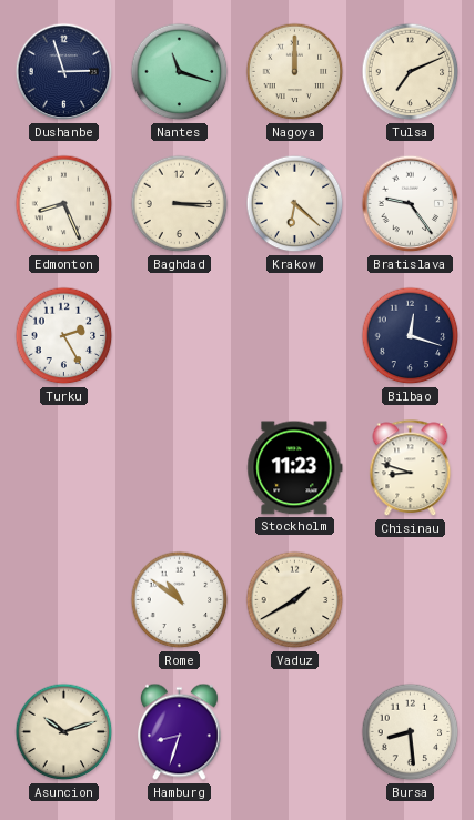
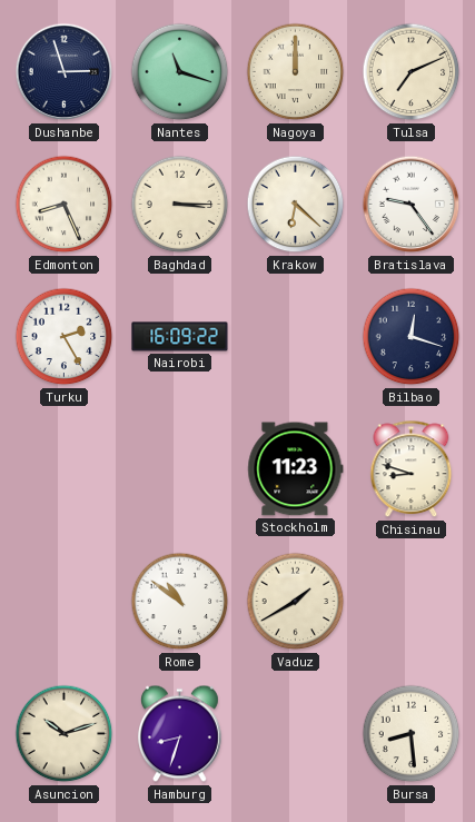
Nairobi: none -> 16:09
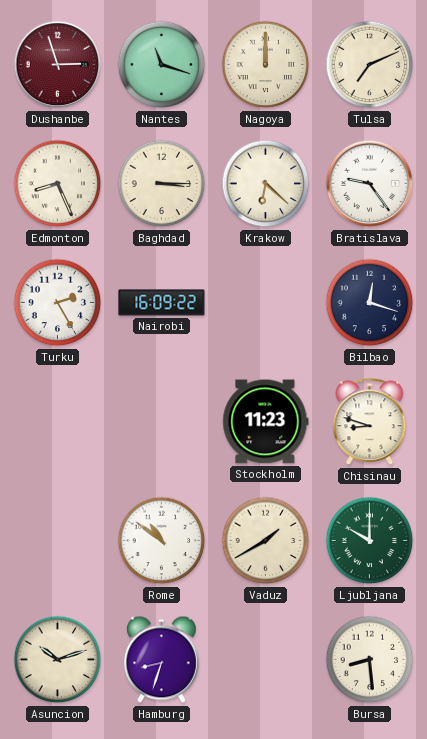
Dushanbe dial: navy -> burgundy
Ljubljana: none -> 10:00
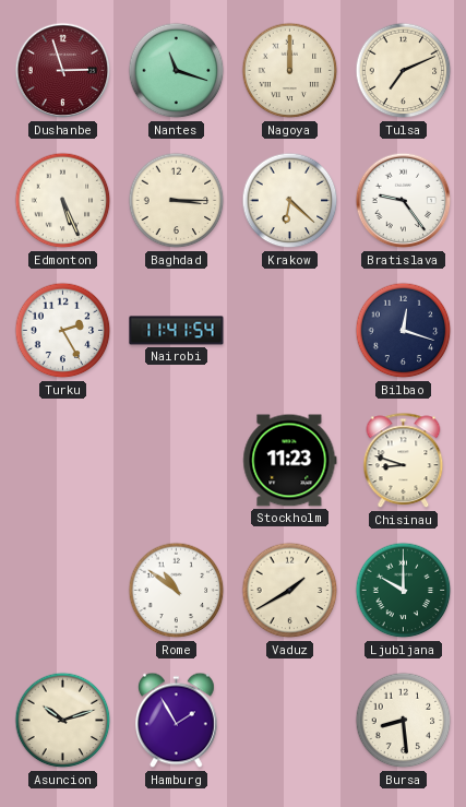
Edmonton: 8:26 -> 5:26
Nairobi: 16:09 -> 11:41
Hamburg: 8:33 -> 1:55
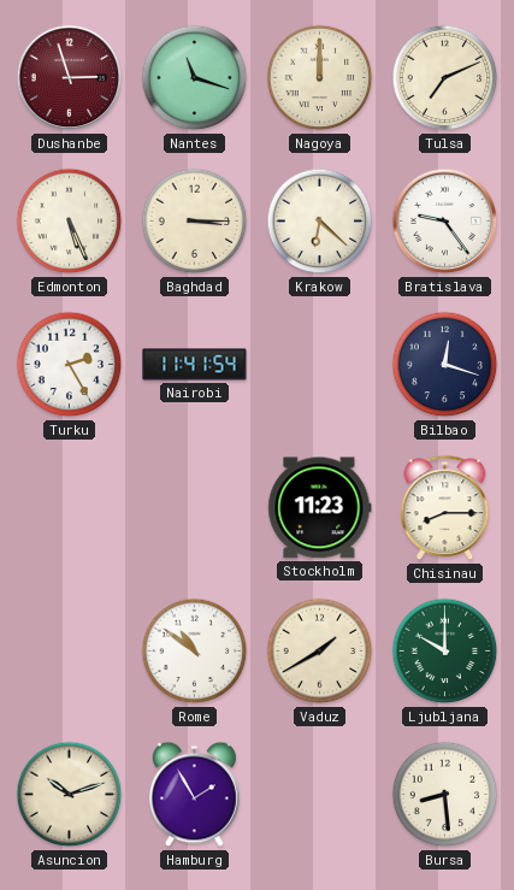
Chisinau: 8:48 -> 8:15
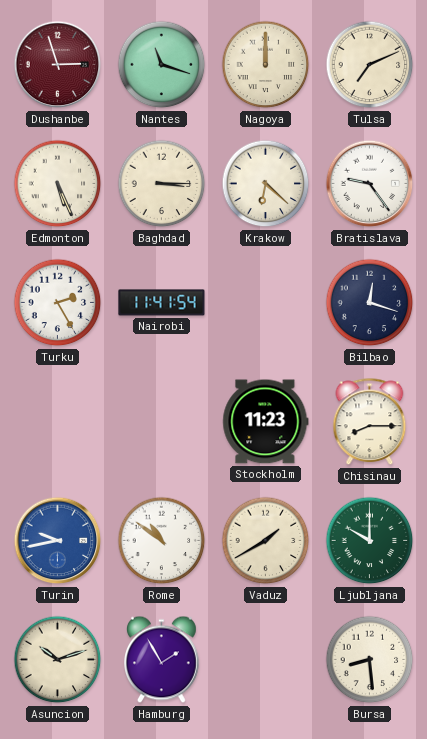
Turin: none -> 9:43
